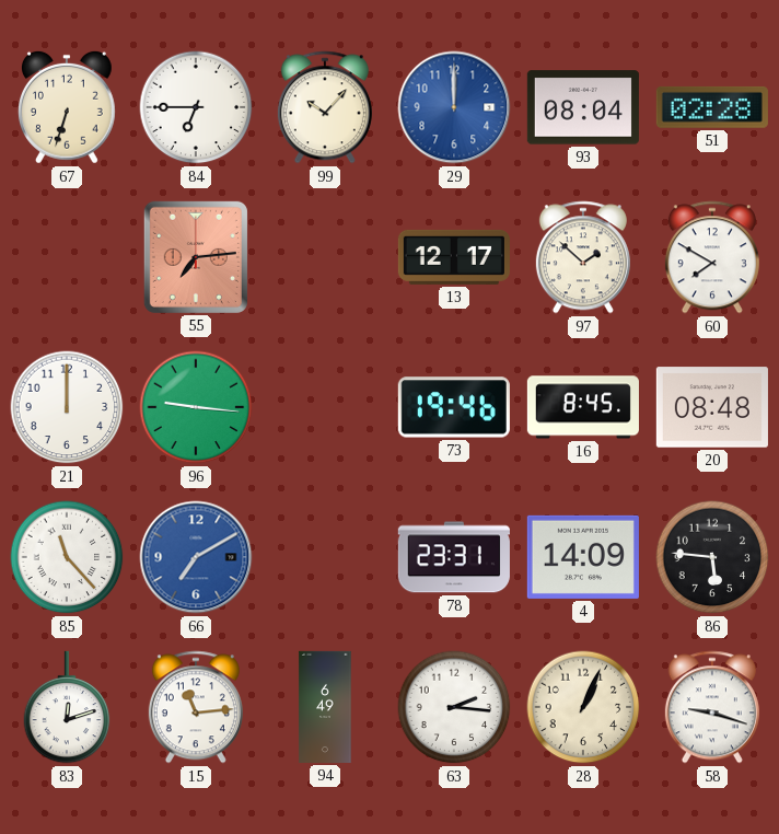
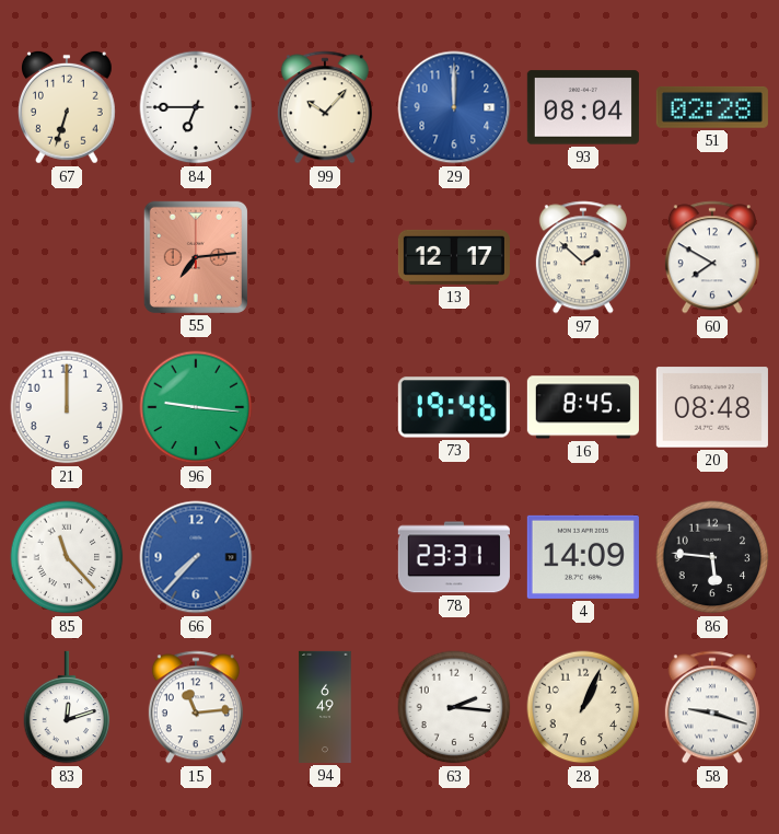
66: 7:10 -> 7:37
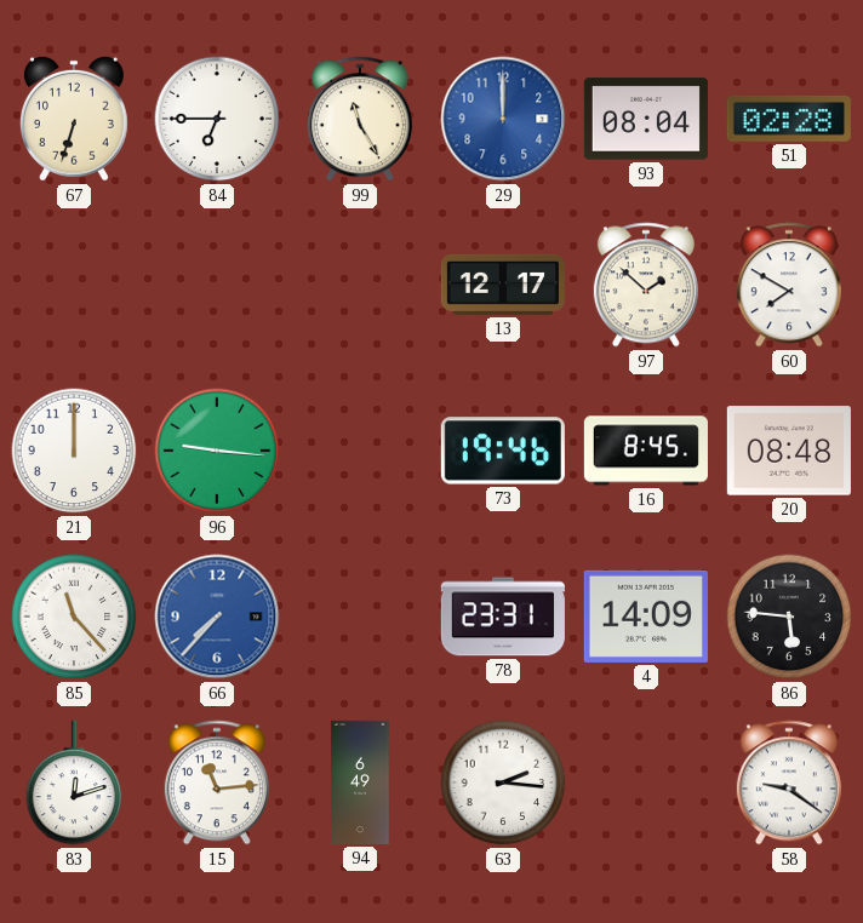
99: 10:07 -> 11:25
55: 7:14 -> none
28: 1:04 -> none
58: 9:18 -> 9:21
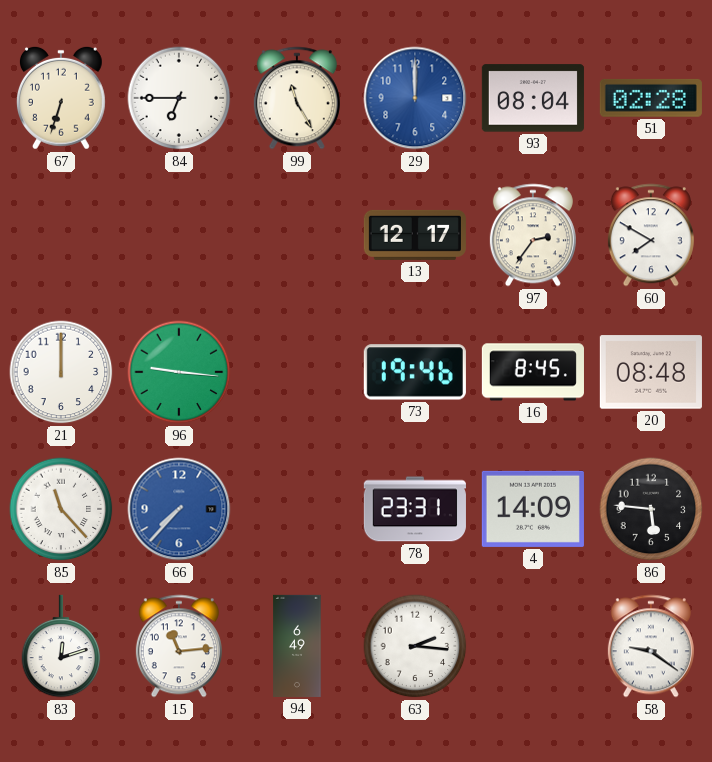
97: 1:52 -> 2:36
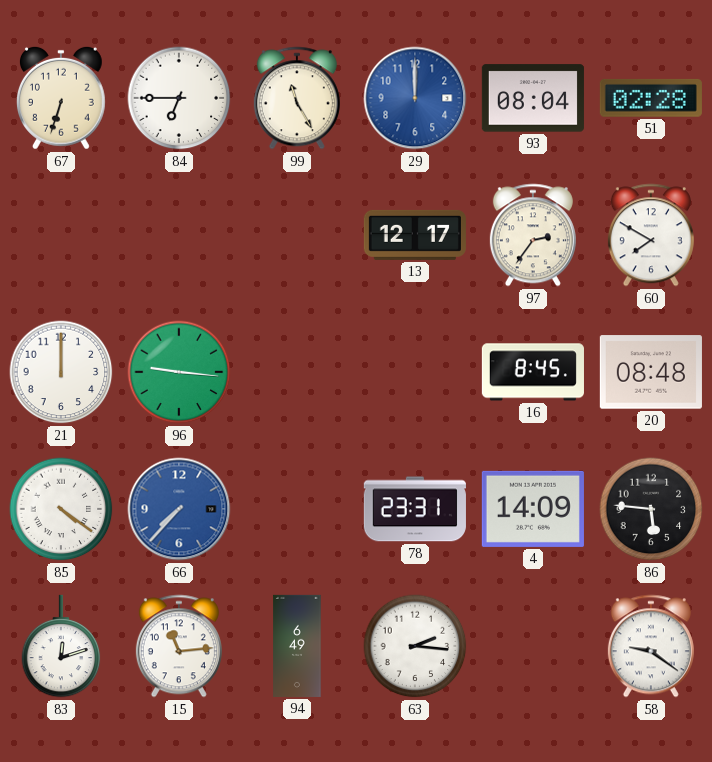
73: 19:46 -> none
85: 11:23 -> 4:21
